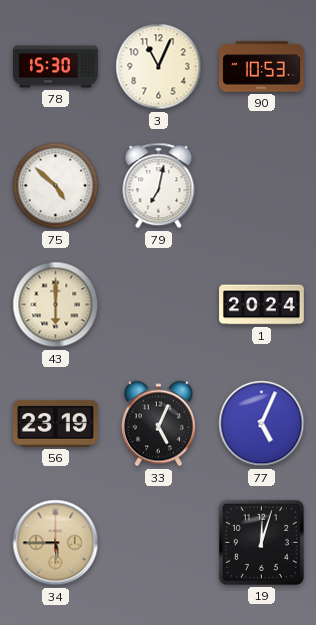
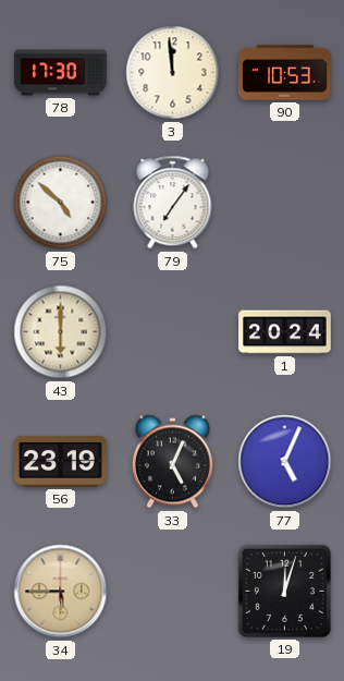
78: 15:30 -> 17:30
3: 11:04 -> 11:59
79: 7:02 -> 7:06
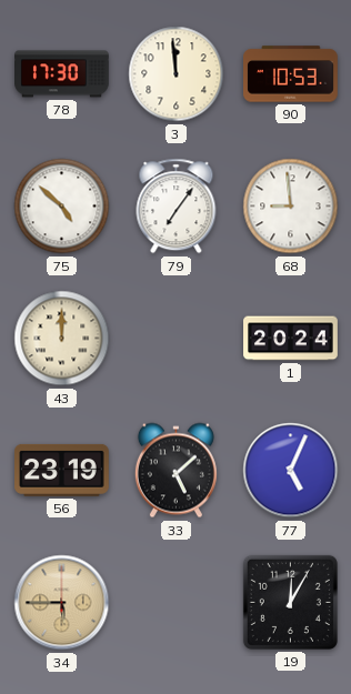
68: none -> 8:59
43: 6:00 -> 12:00
33: 5:04 -> 5:08
19: 12:03 -> 12:05
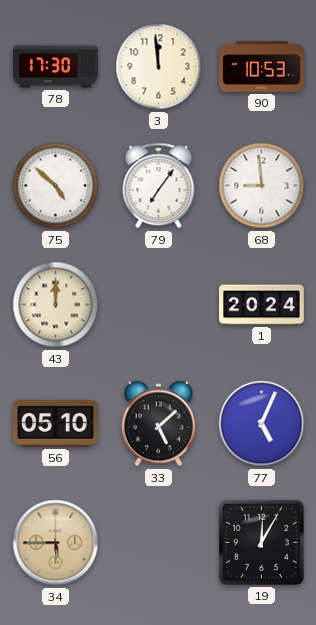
56: 23:19 -> 05:10
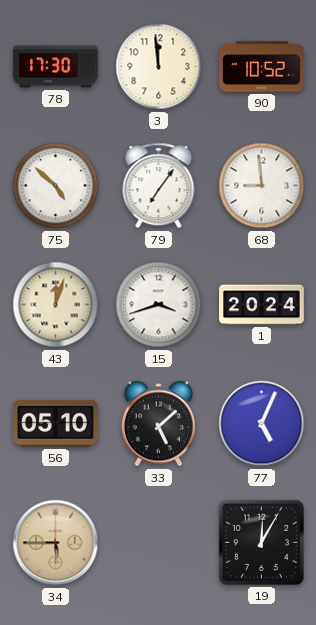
90: 10:53 -> 10:52
43: 12:00 -> 12:03
15: none -> 3:42
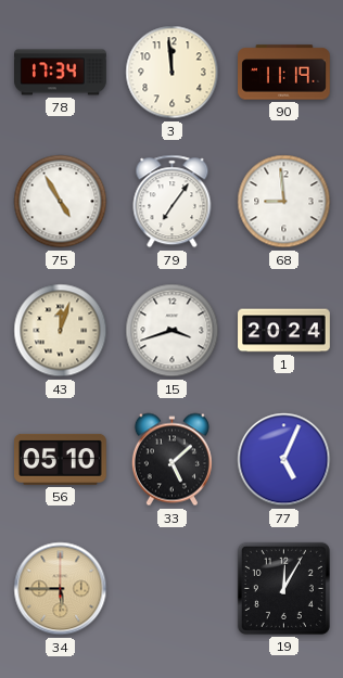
78: 17:30 -> 17:34
90: 10:52 -> 11:19
75: 4:52 -> 4:55
